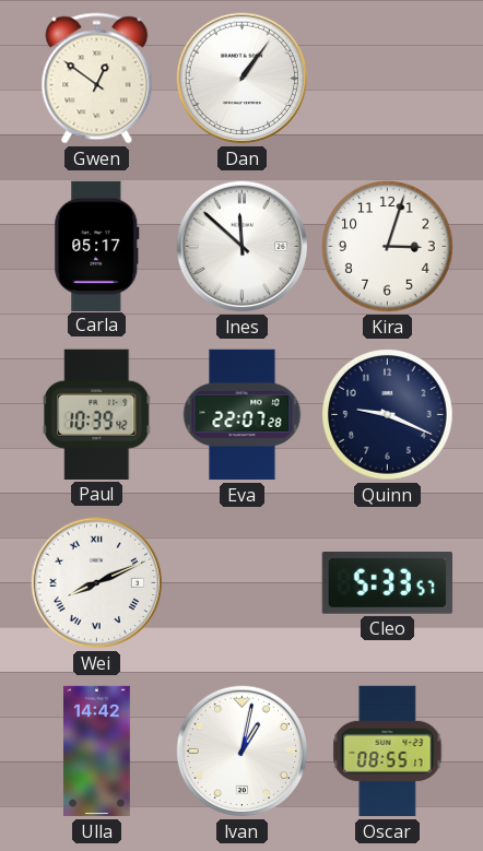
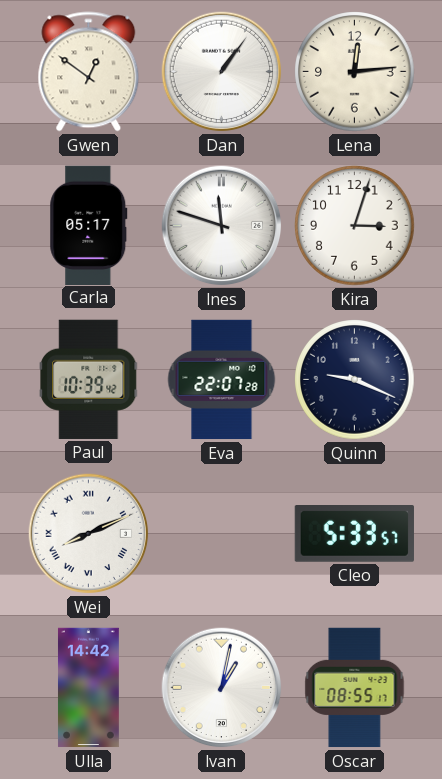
Lena: none -> 12:14
Ines: 11:52 -> 11:48
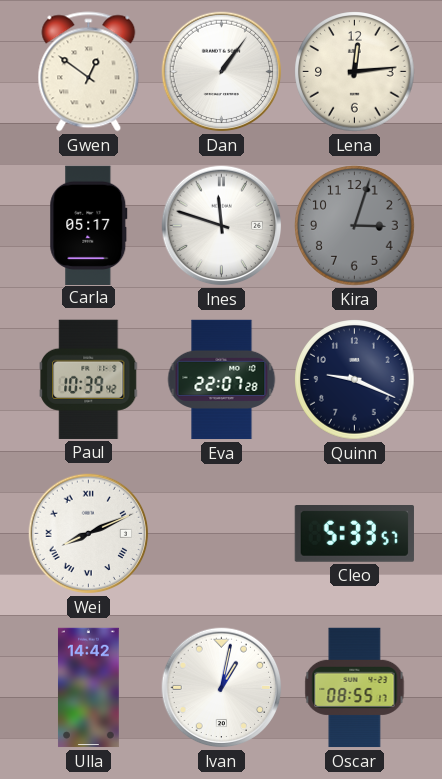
Kira dial: white -> grey
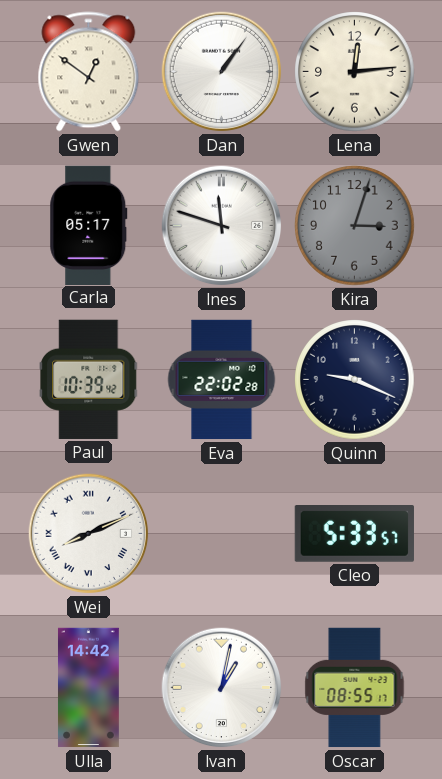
Eva: 22:07 -> 22:02
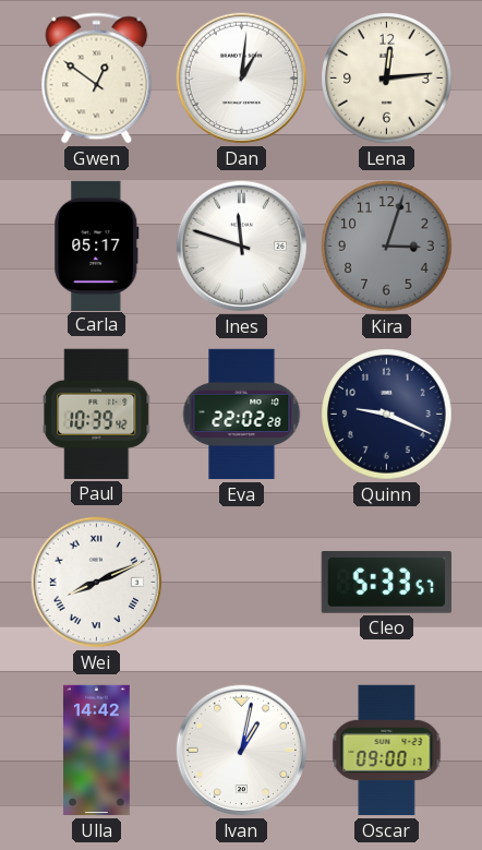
Dan: 1:06 -> 1:01
Oscar: 08:55 -> 09:00
